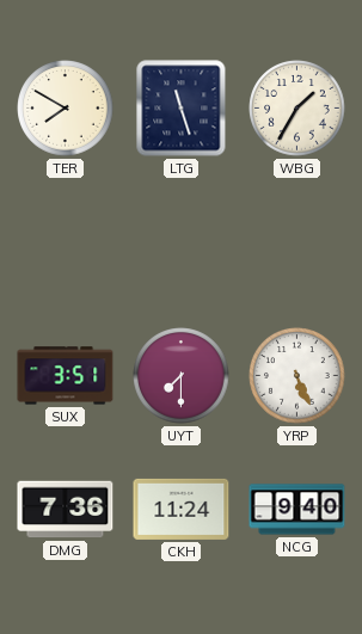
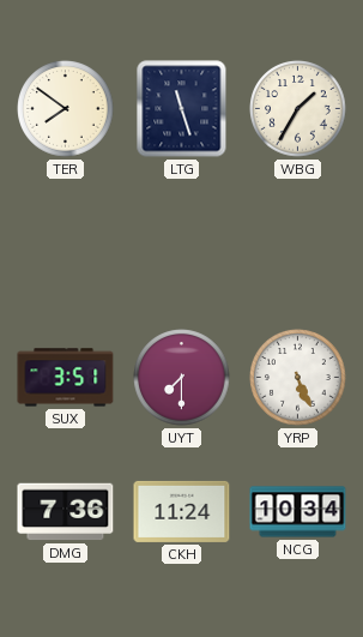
TER: 7:50 -> 7:51
NCG: 9:40 -> 10:34
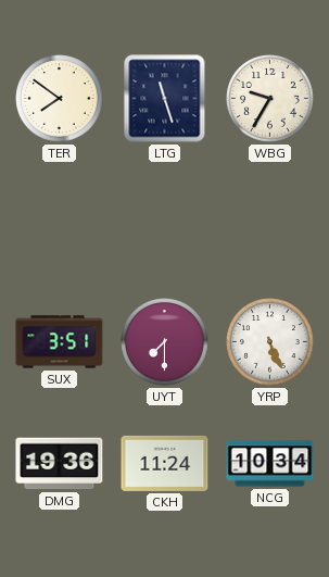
WBG: 1:35 -> 9:35
DMG: 7:36 -> 19:36
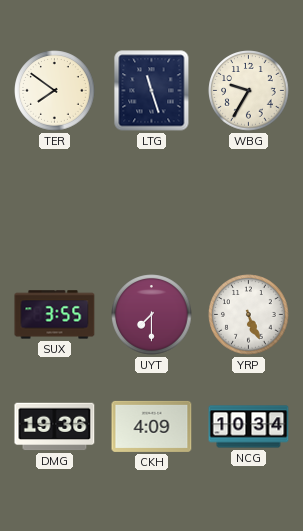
SUX: 3:51 -> 3:55
CKH: 11:24 -> 4:09
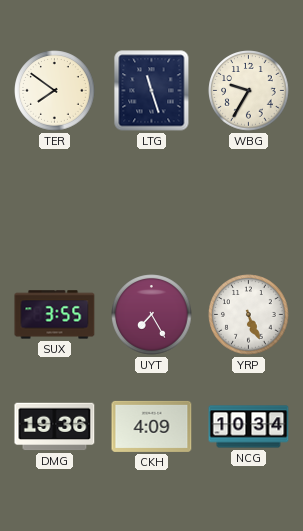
UYT: 7:30 -> 7:25
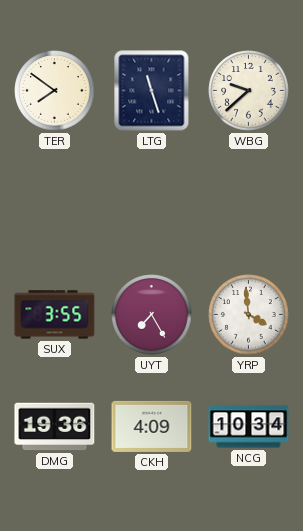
WBG: 9:35 -> 9:38
YRP: 5:26 -> 3:59
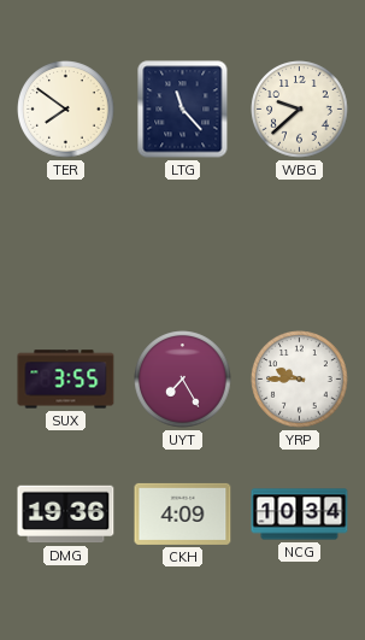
LTG: 11:27 -> 11:23
YRP: 3:59 -> 9:45
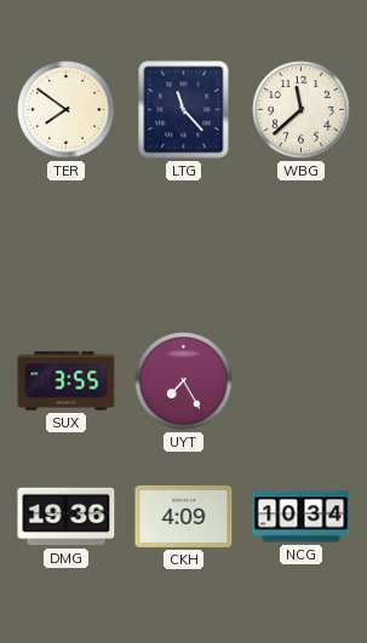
WBG: 9:38 -> 11:38
YRP: 9:45 -> none
